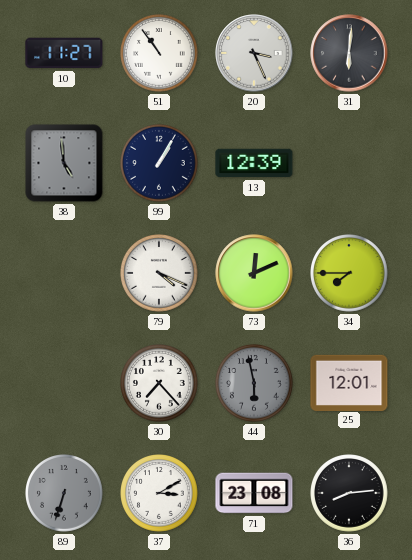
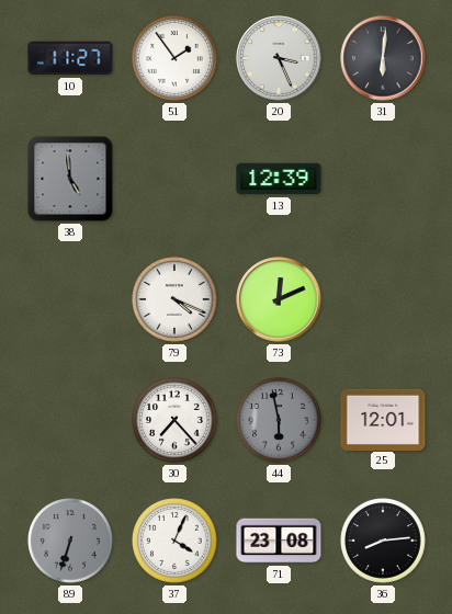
51: 10:54 -> 1:54
99: 1:05 -> none
34: 7:45 -> none
37: 3:10 -> 4:04
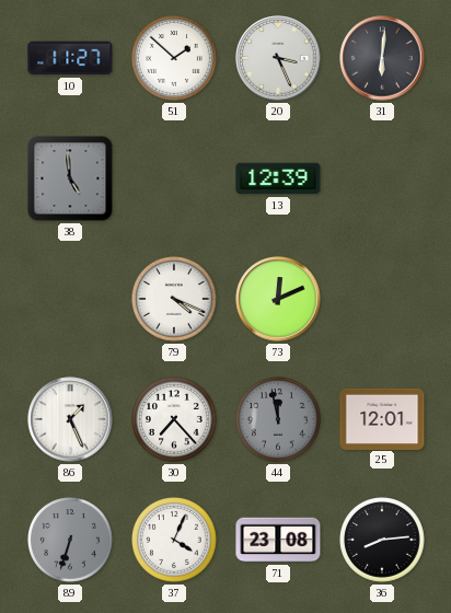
51: 1:54 -> 1:52
86: none -> 1:26
44: 5:58 -> 11:58
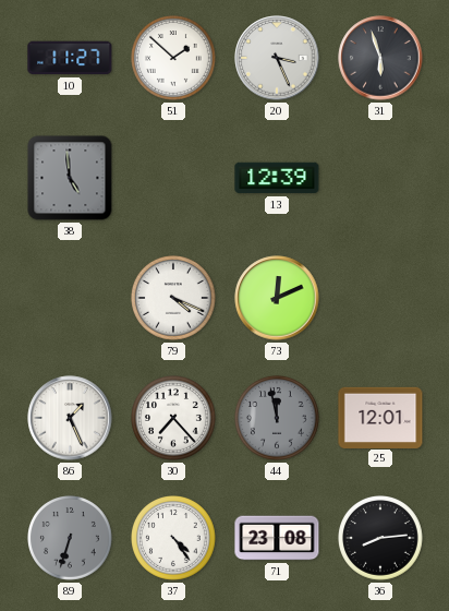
31: 6:01 -> 5:57
37: 4:04 -> 4:24
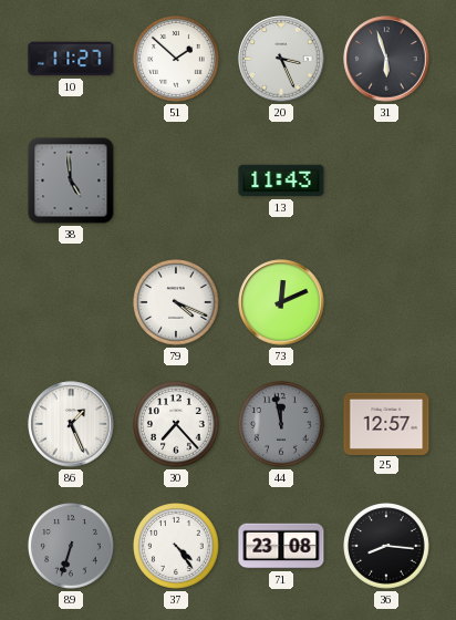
13: 12:39 -> 11:43
25: 12:01 -> 12:57
36: 8:14 -> 8:16
